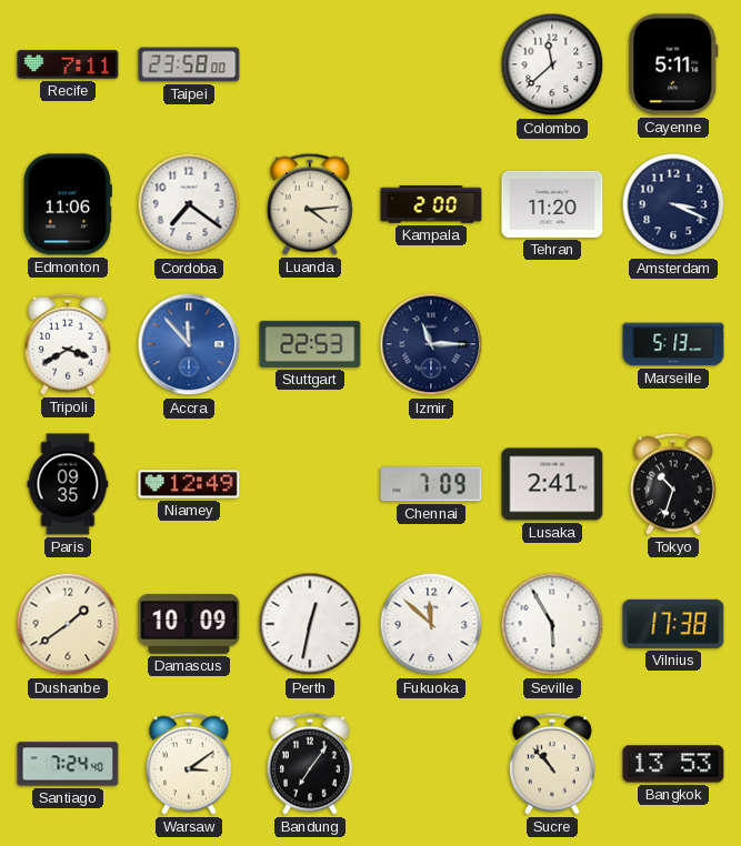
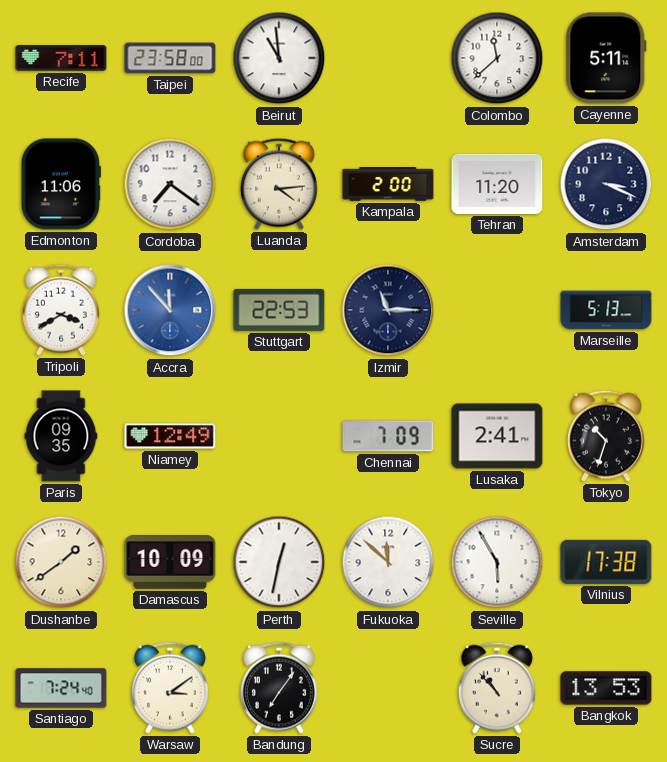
Beirut: none -> 10:59
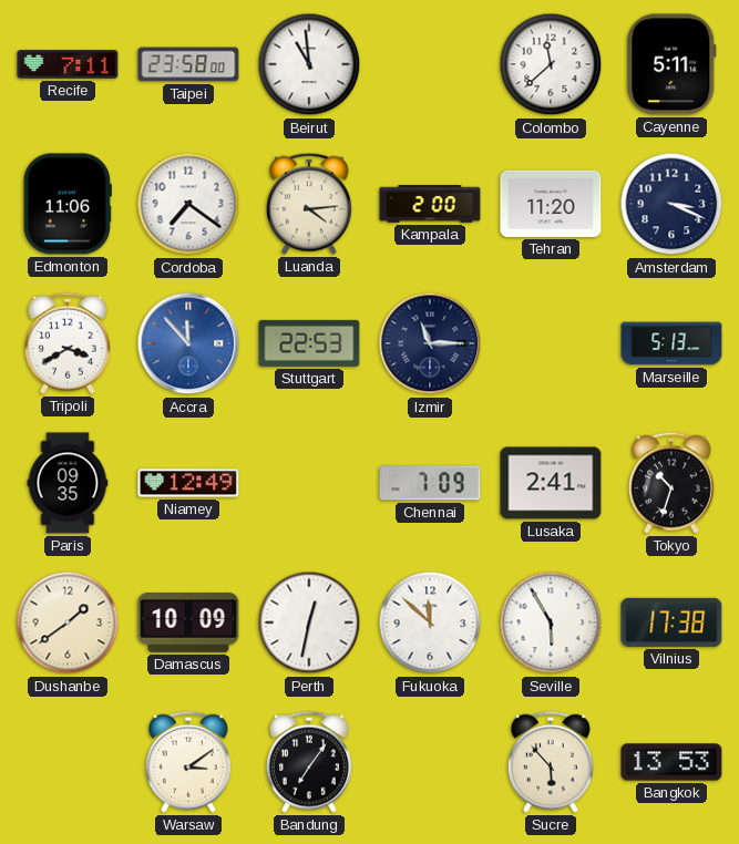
Santiago: 7:24 -> none
Sucre: 10:53 -> 5:53
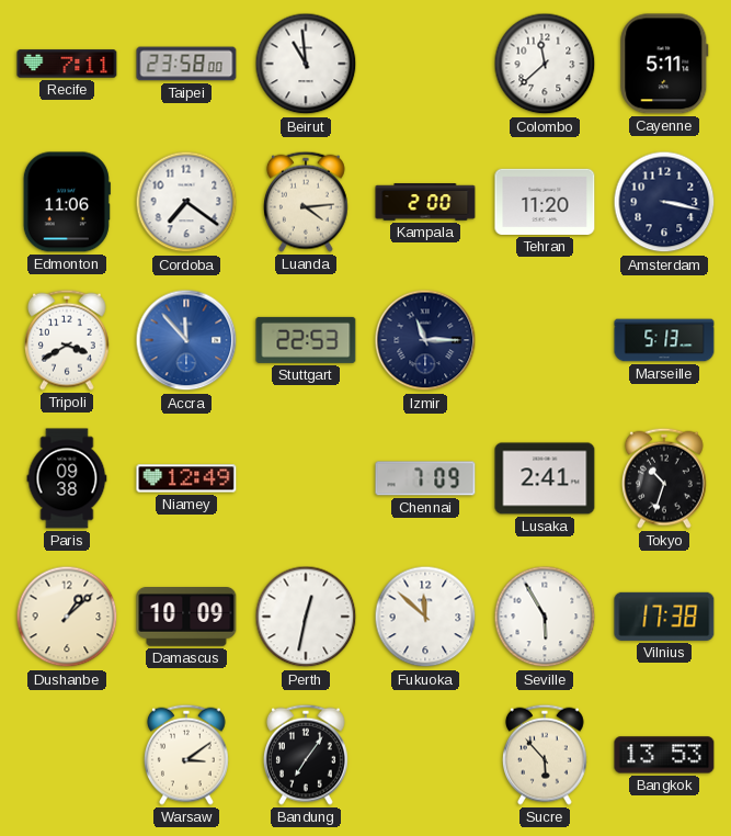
Amsterdam: 3:19 -> 3:17
Paris: 09:35 -> 09:38
Dushanbe: 1:39 -> 1:08
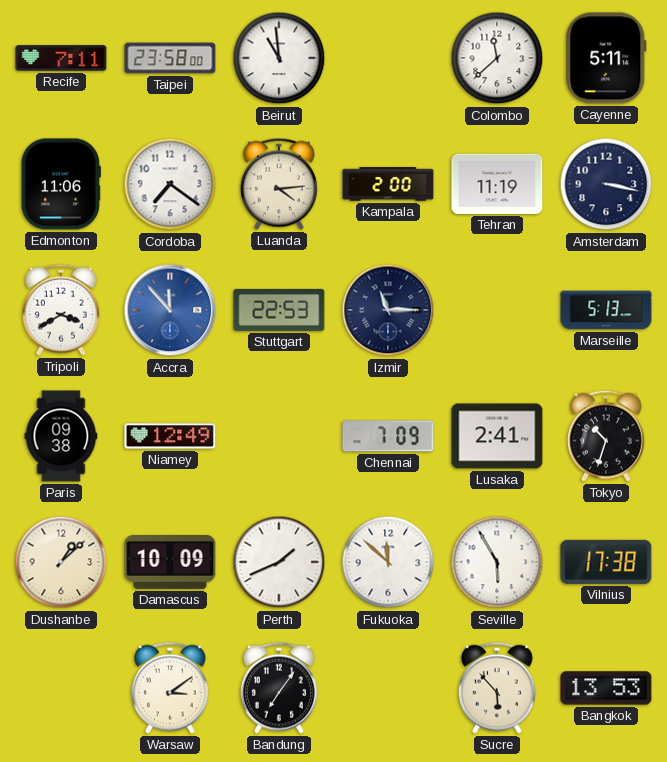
Tehran: 11:20 -> 11:19
Perth: 12:32 -> 1:41
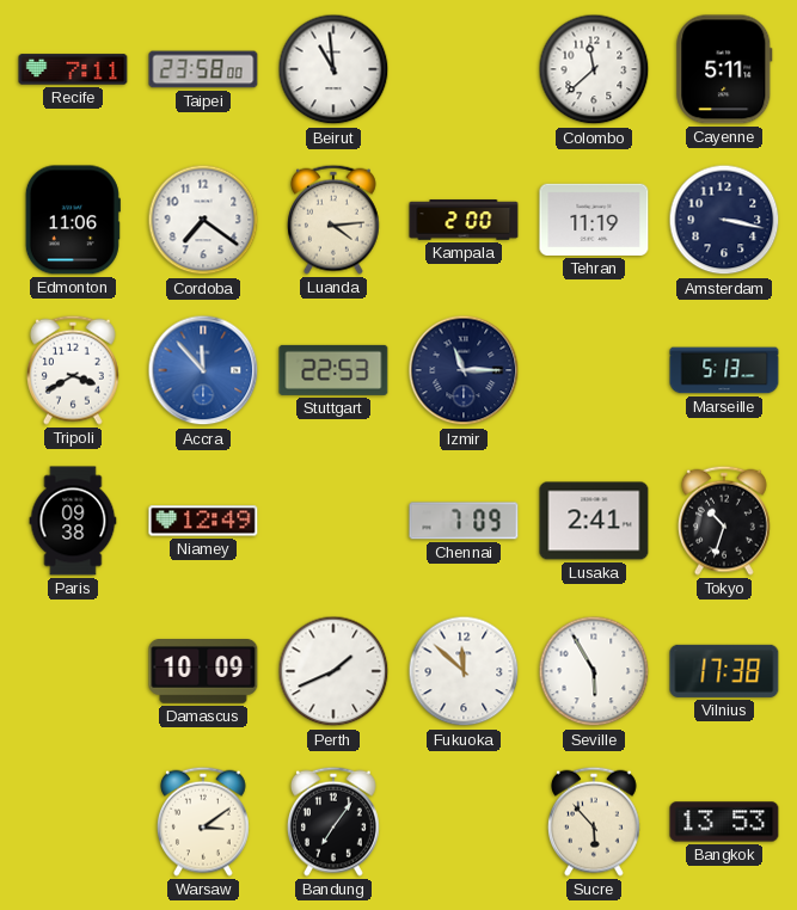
Dushanbe: 1:08 -> none
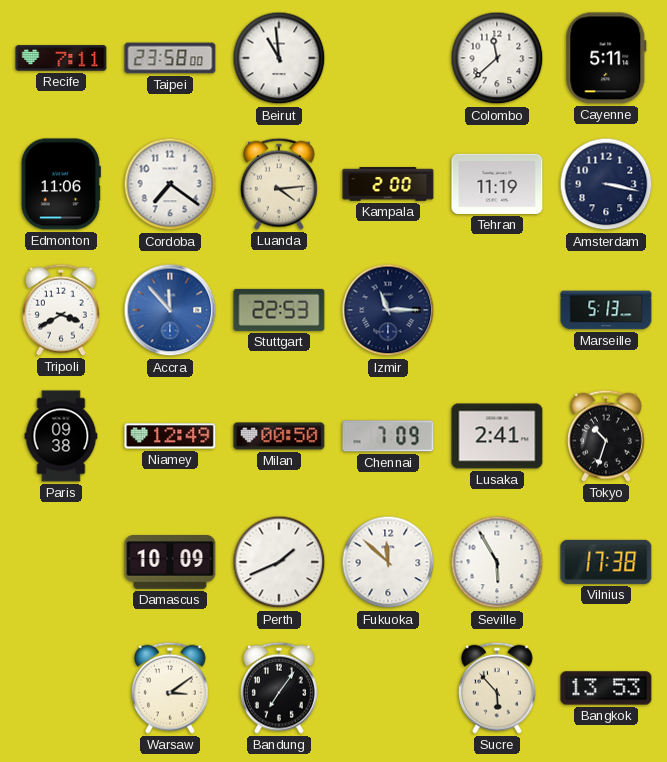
Milan: none -> 00:50
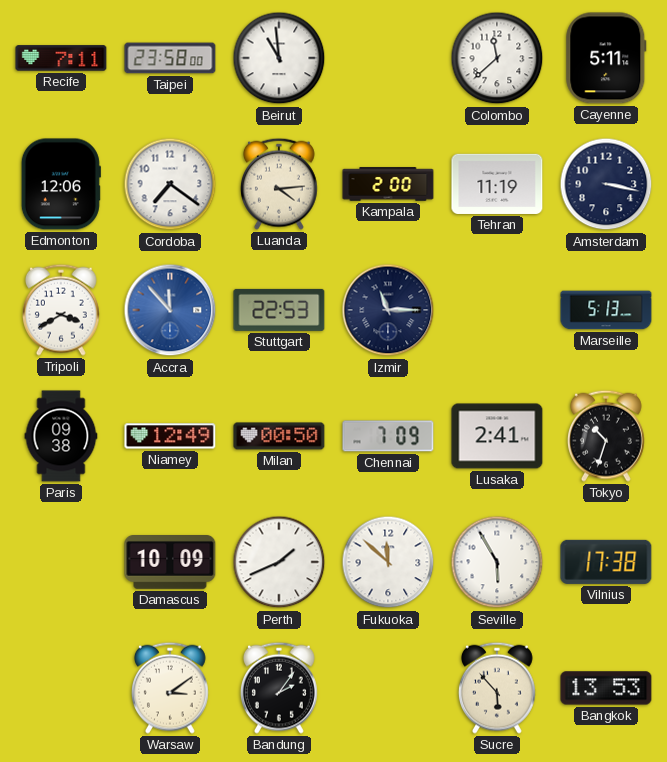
Edmonton: 11:06 -> 12:06
Bandung: 7:06 -> 2:06
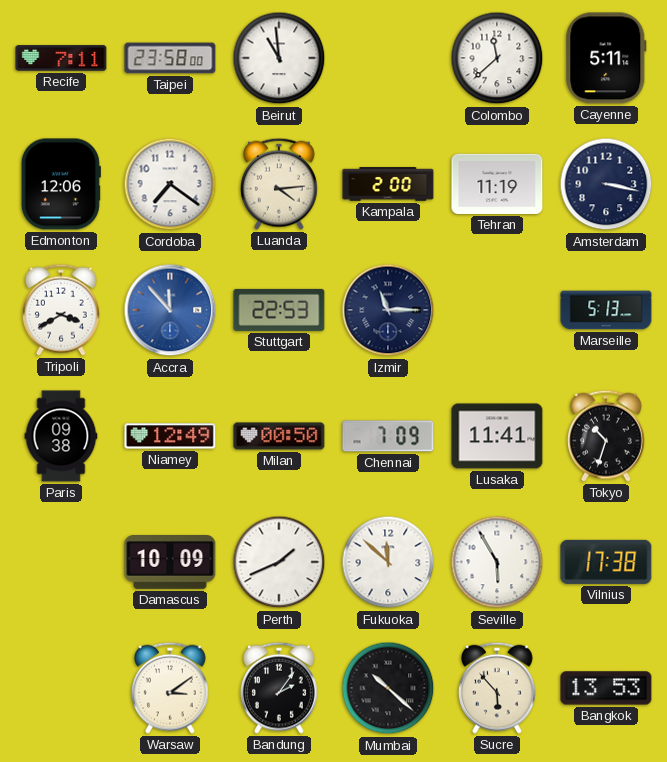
Lusaka: 2:41 -> 11:41
Mumbai: none -> 10:22
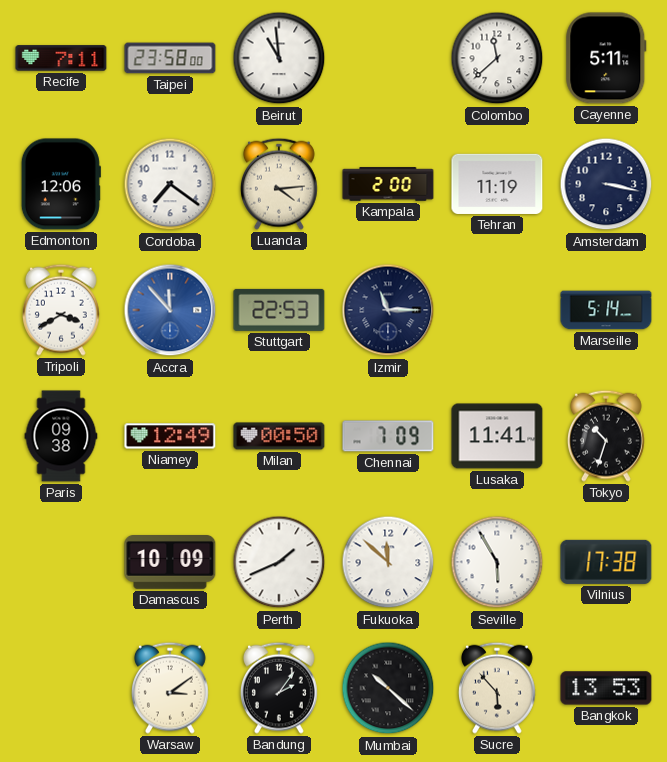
Marseille: 5:13 -> 5:14
